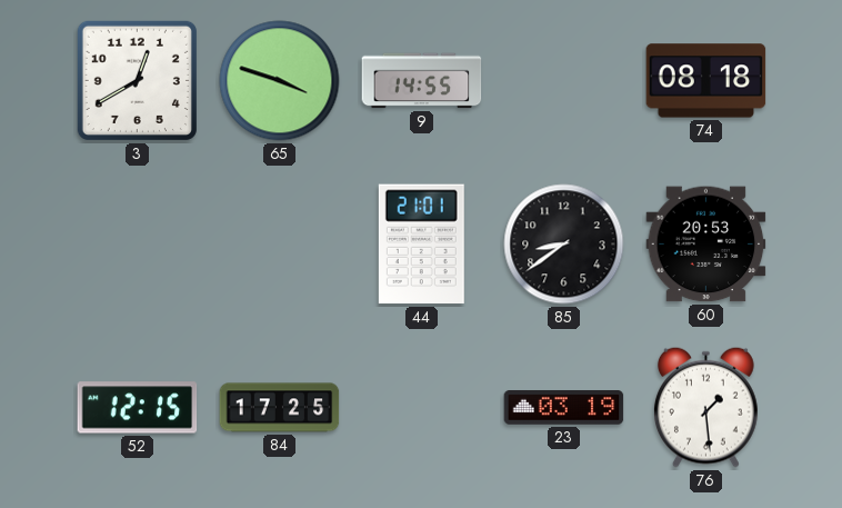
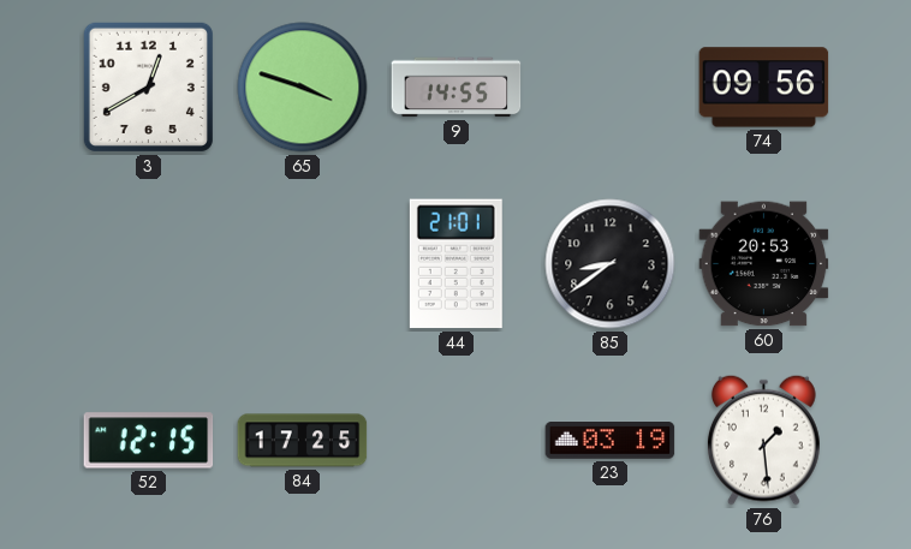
74: 08:18 -> 09:56
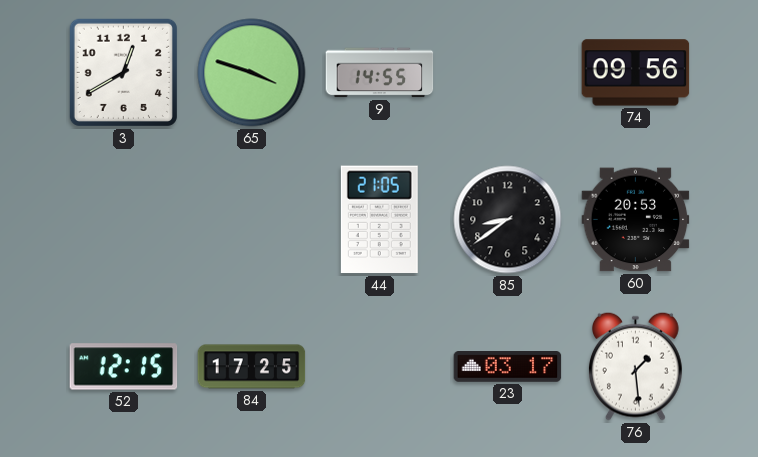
44: 21:01 -> 21:05
23: 03:19 -> 03:17
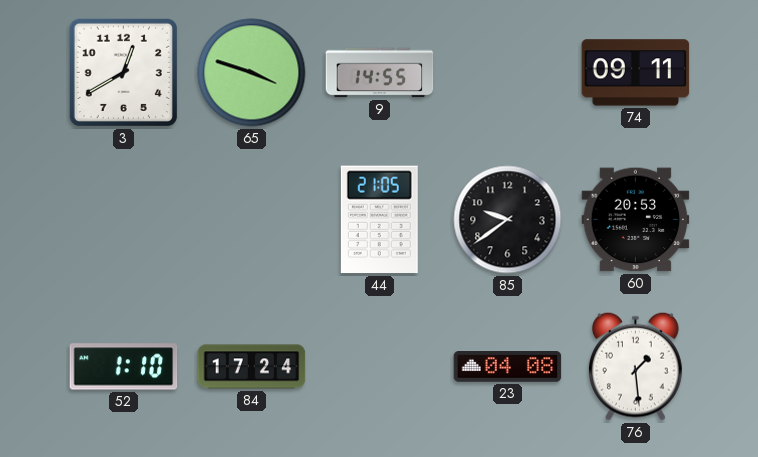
74: 09:56 -> 09:11
85: 8:39 -> 9:39
52: 12:15 -> 1:10
84: 17:25 -> 17:24
23: 03:17 -> 04:08
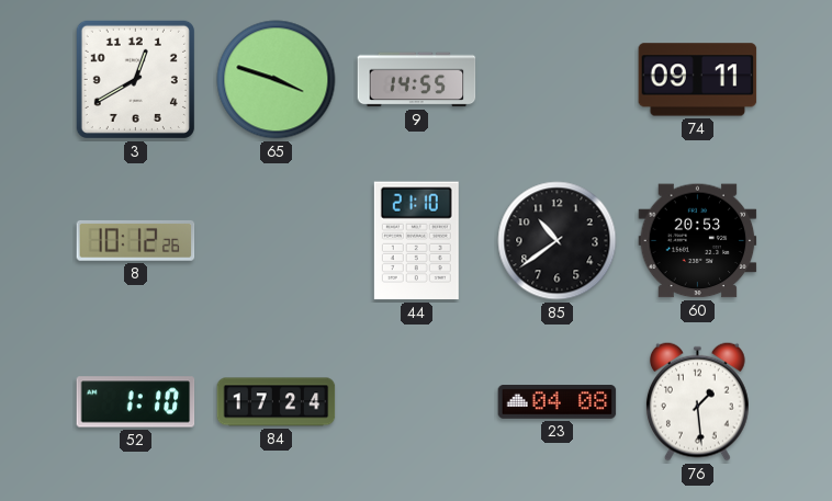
8: none -> 10:12
44: 21:05 -> 21:10
85: 9:39 -> 10:39
